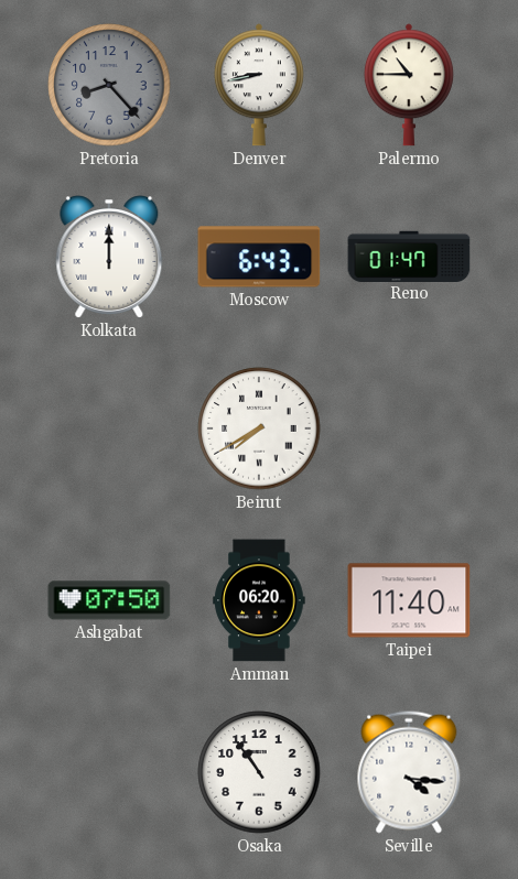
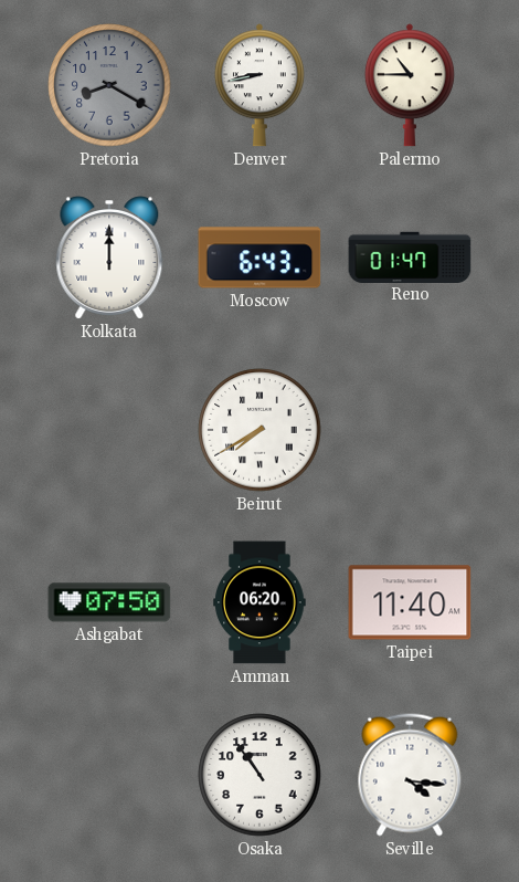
Pretoria: 8:23 -> 8:20
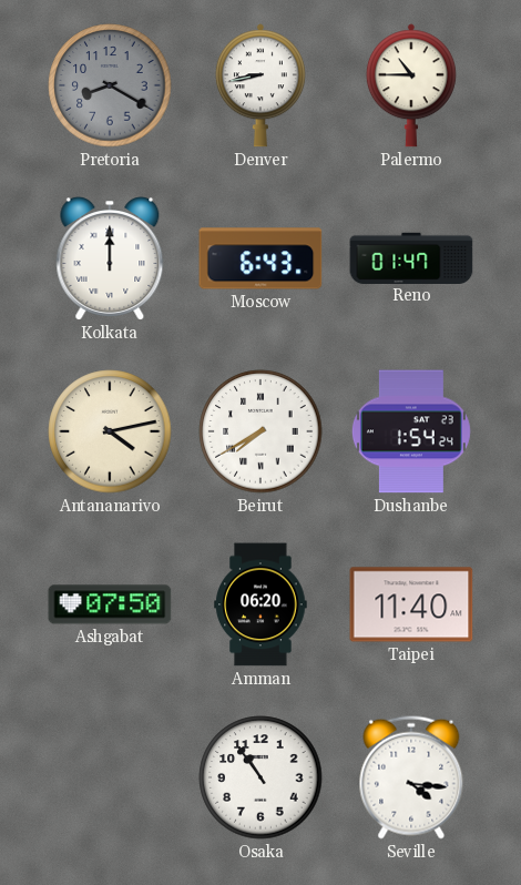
Antananarivo: none -> 4:13
Dushanbe: none -> 1:54
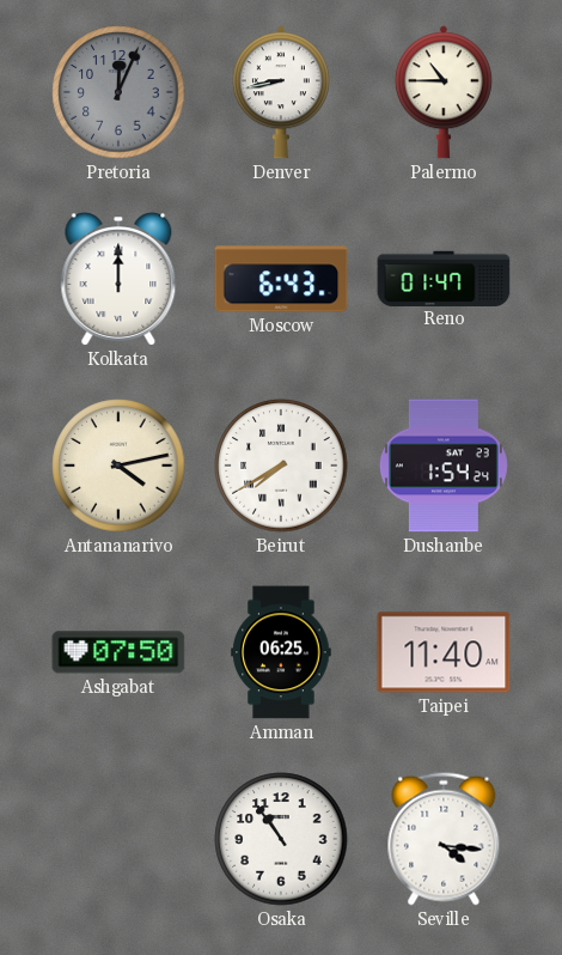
Pretoria: 8:20 -> 12:04
Amman: 06:20 -> 06:25
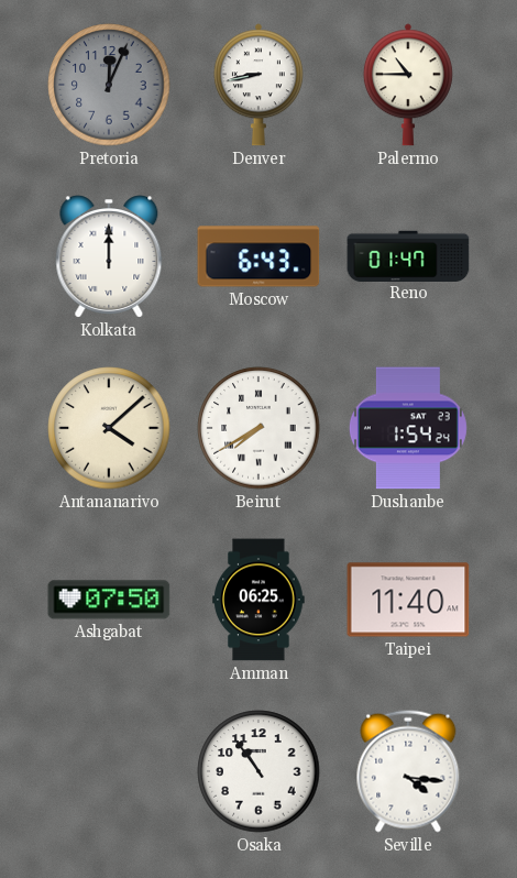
Antananarivo: 4:13 -> 4:08
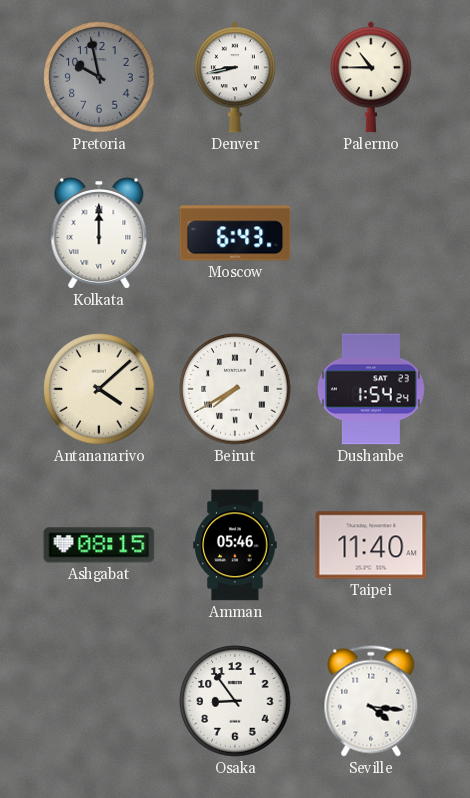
Pretoria: 12:04 -> 9:58
Reno: 01:47 -> none
Ashgabat: 07:50 -> 08:15
Amman: 06:25 -> 05:46
Osaka: 10:54 -> 8:54
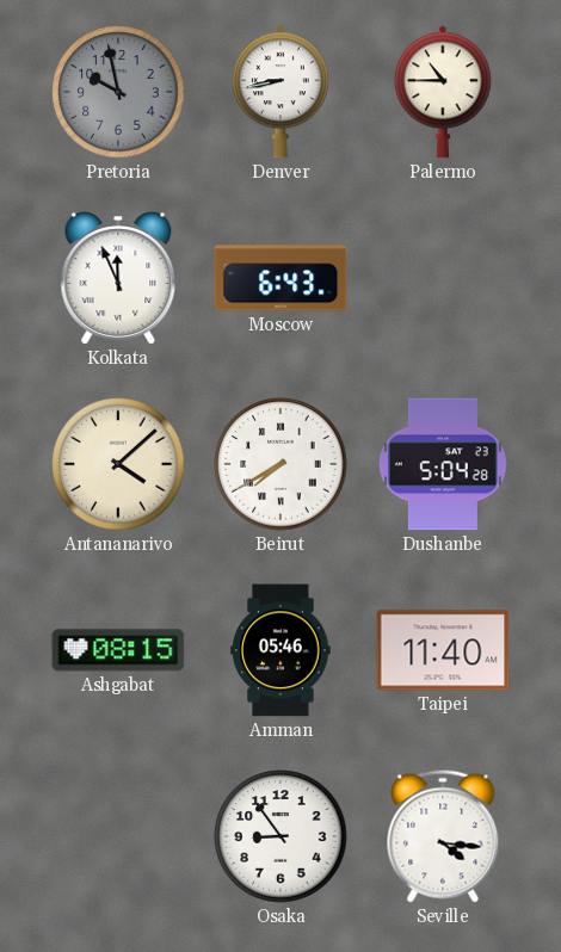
Kolkata: 12:00 -> 11:56
Dushanbe: 1:54 -> 5:04
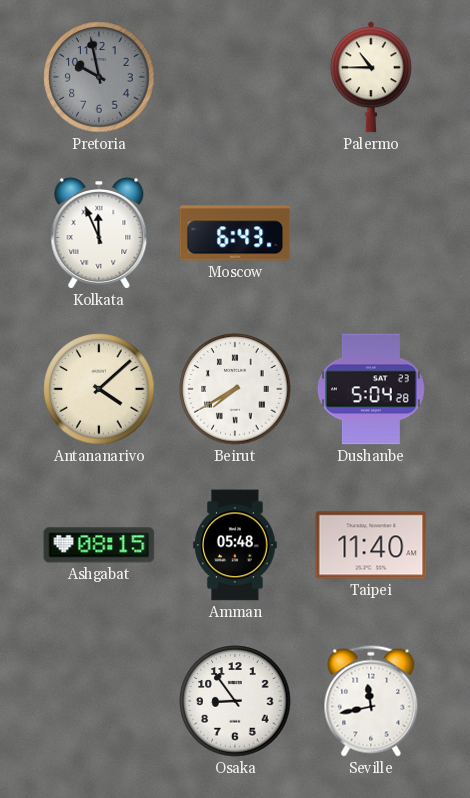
Denver: 8:43 -> none
Amman: 05:46 -> 05:48
Seville: 4:16 -> 11:43
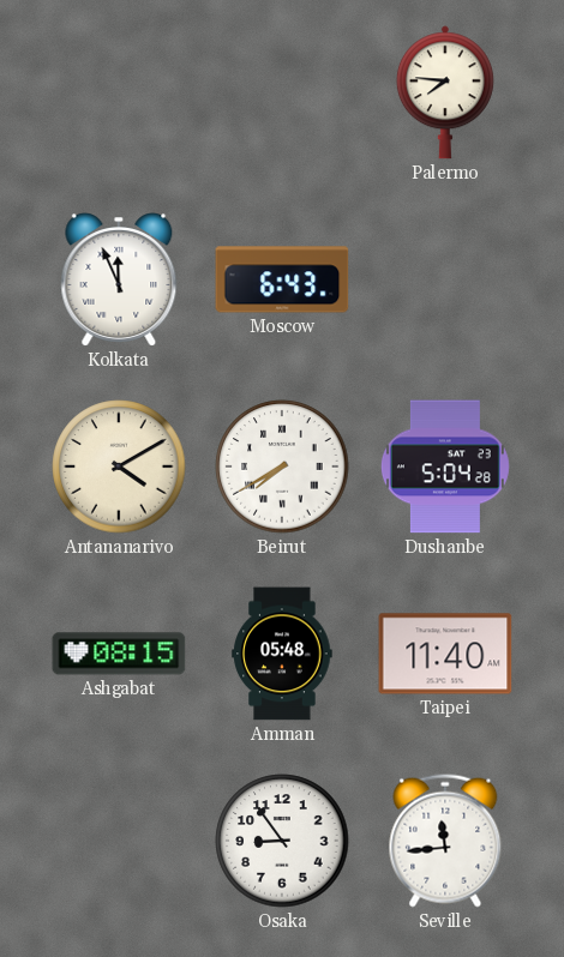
Pretoria: 9:58 -> none
Palermo: 10:45 -> 7:46
Antananarivo: 4:08 -> 4:10
Seville: 11:43 -> 11:44
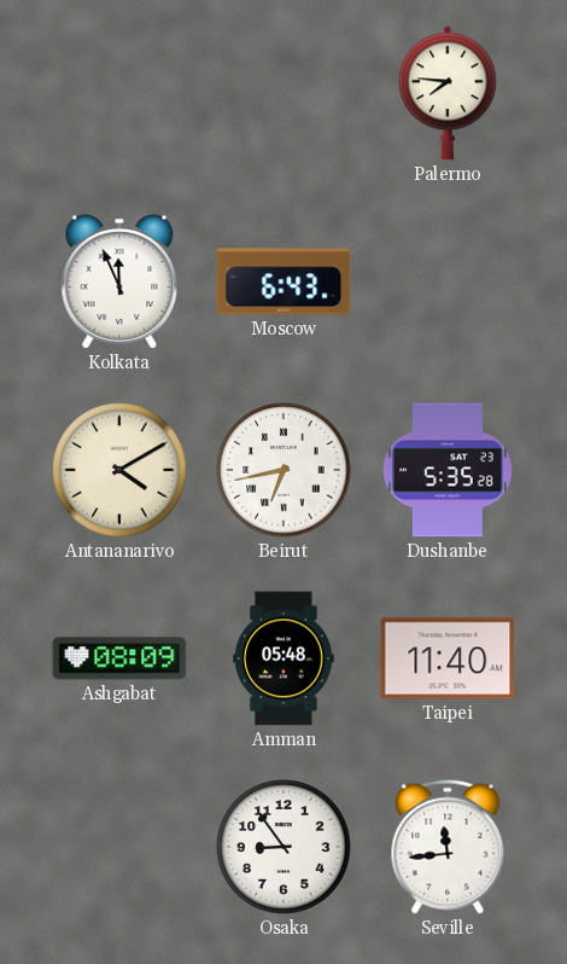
Beirut: 7:40 -> 6:43
Dushanbe: 5:04 -> 5:35
Ashgabat: 08:15 -> 08:09
